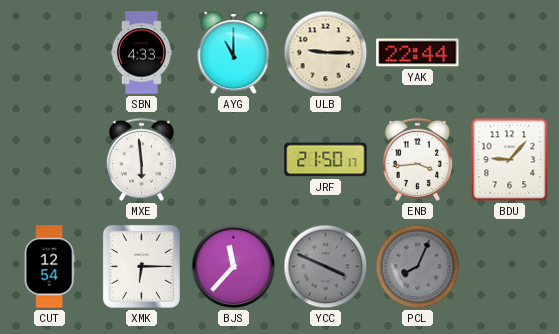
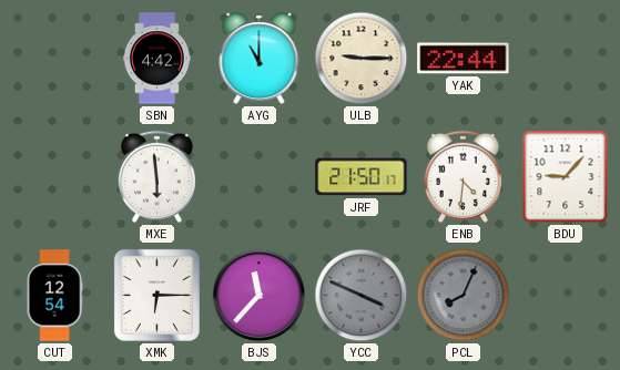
SBN: 4:33 -> 4:42
ENB: 3:44 -> 4:31
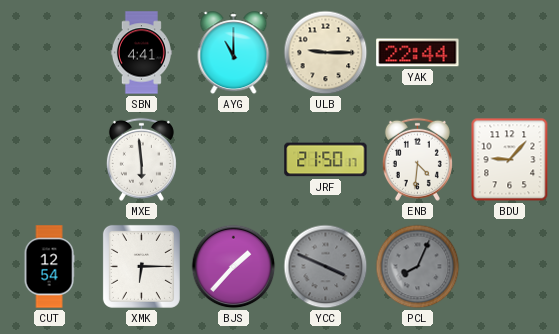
SBN: 4:42 -> 4:41
BJS: 11:37 -> 1:37
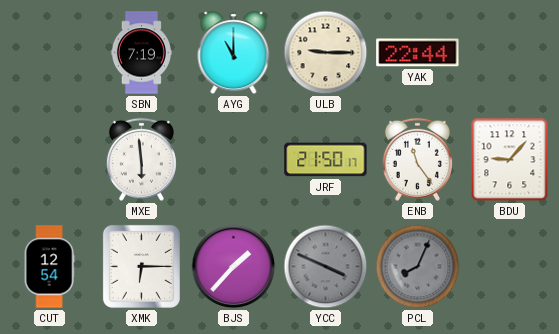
SBN: 4:41 -> 7:19
ENB: 4:31 -> 11:24
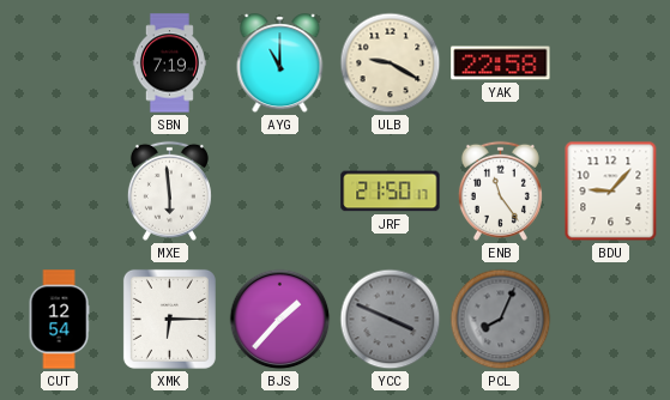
ULB: 9:15 -> 9:20
YAK: 22:44 -> 22:58
